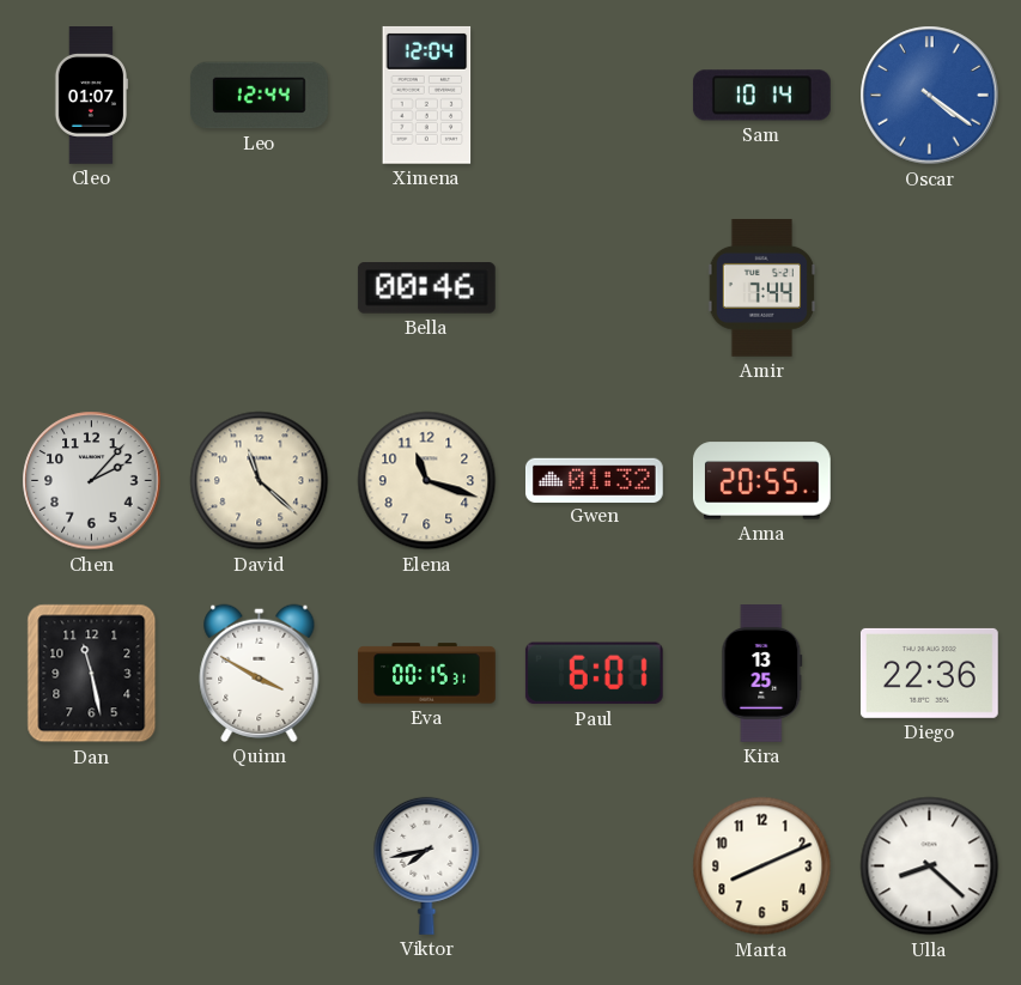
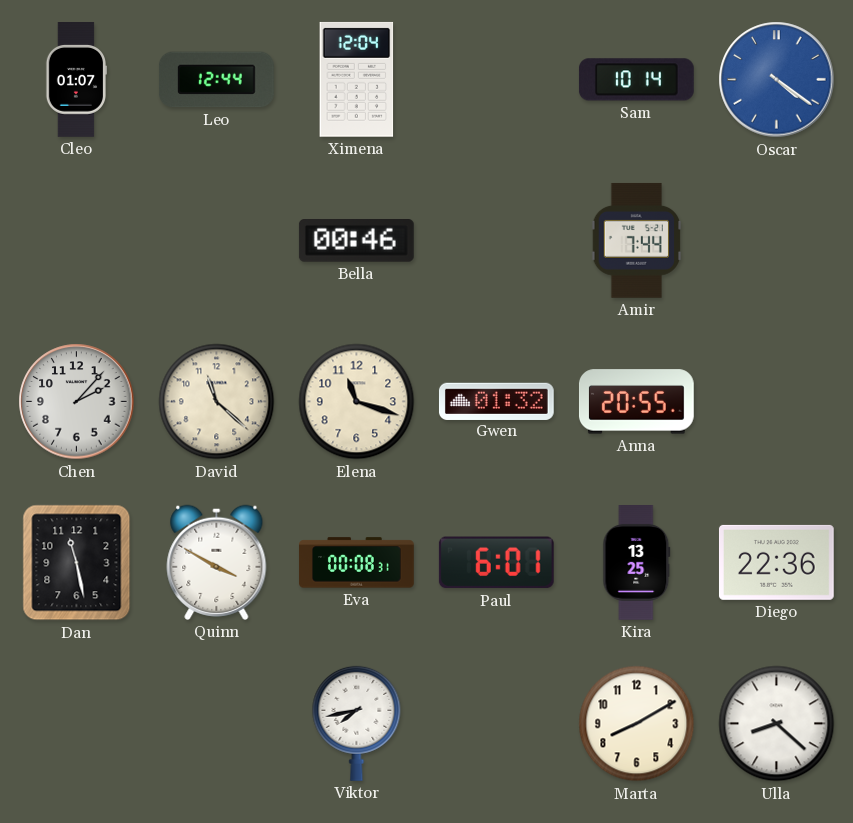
Eva: 00:15 -> 00:08
Marta: 8:11 -> 8:10
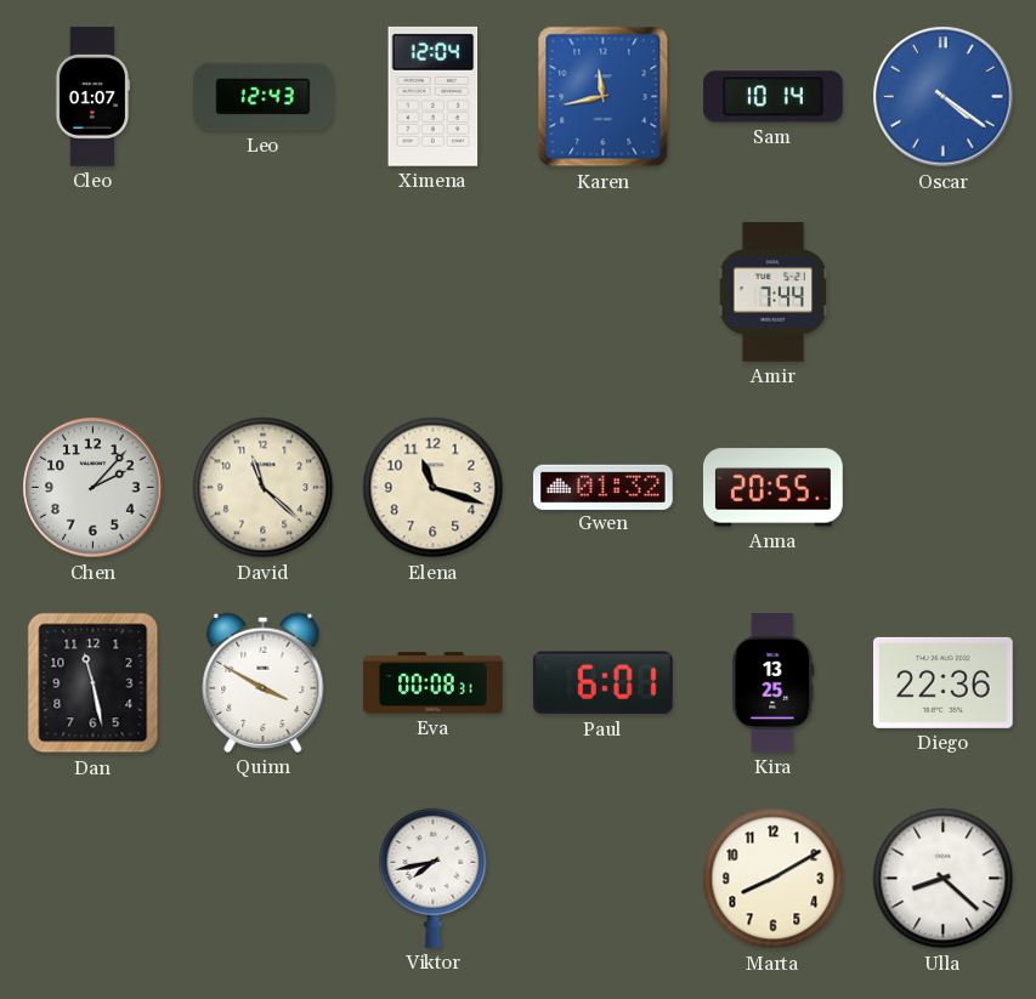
Leo: 12:44 -> 12:43
Karen: none -> 11:43
Bella: 00:46 -> none
